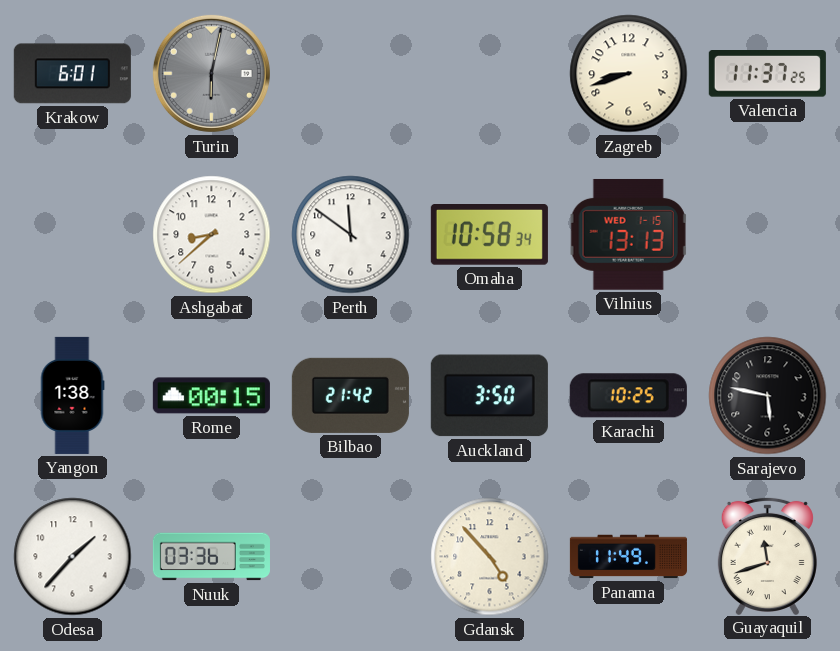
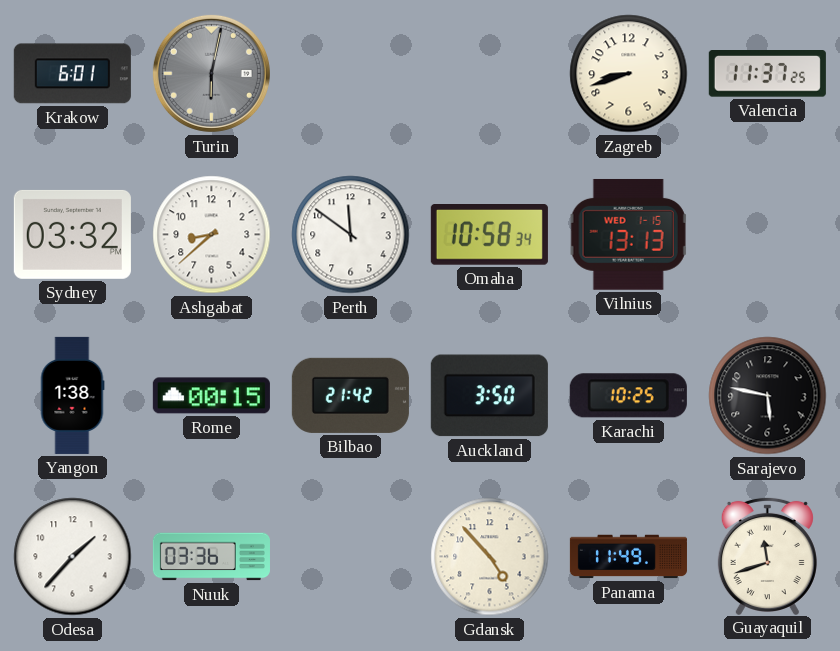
Sydney: none -> 03:32
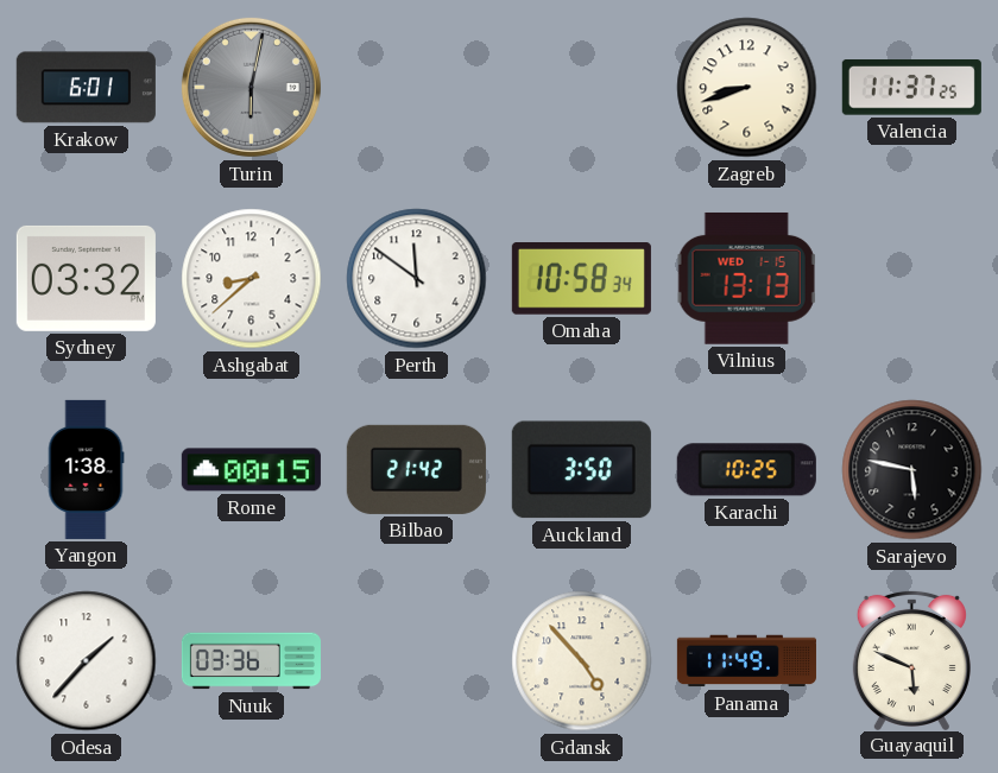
Guayaquil: 11:42 -> 5:49
